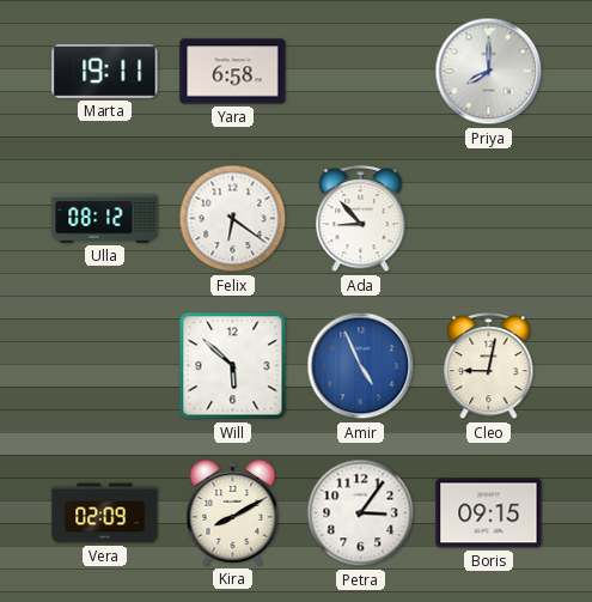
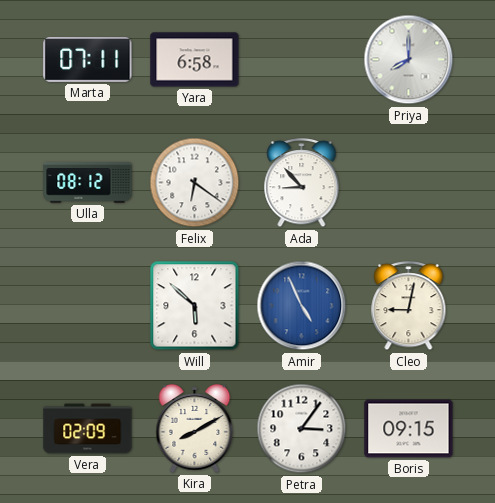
Marta: 19:11 -> 07:11
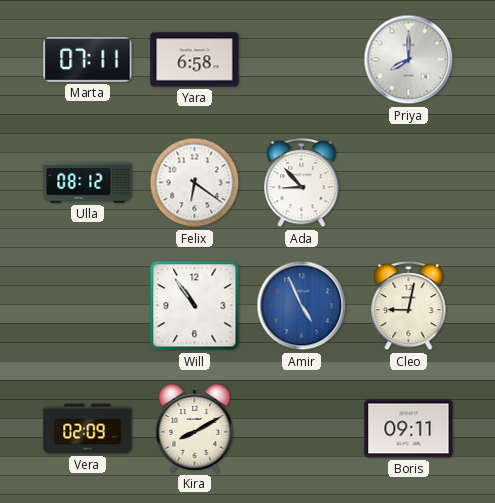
Will: 5:52 -> 10:54
Petra: 3:06 -> none
Boris: 09:15 -> 09:11
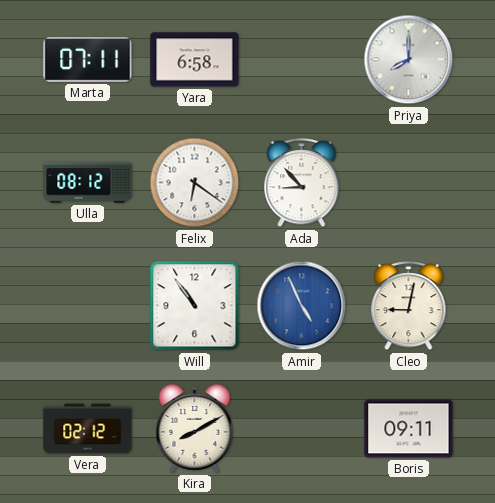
Vera: 02:09 -> 02:12
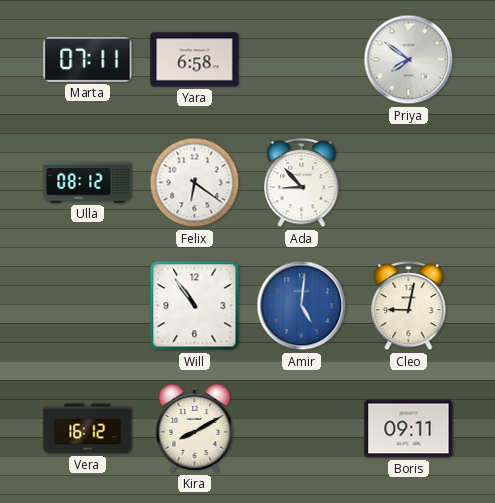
Priya: 8:00 -> 7:51
Amir: 4:56 -> 5:01
Vera: 02:12 -> 16:12
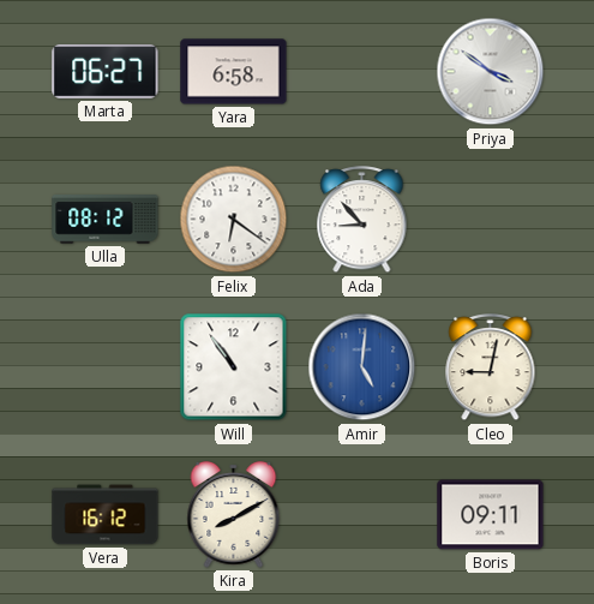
Marta: 07:11 -> 06:27
Priya: 7:51 -> 3:51
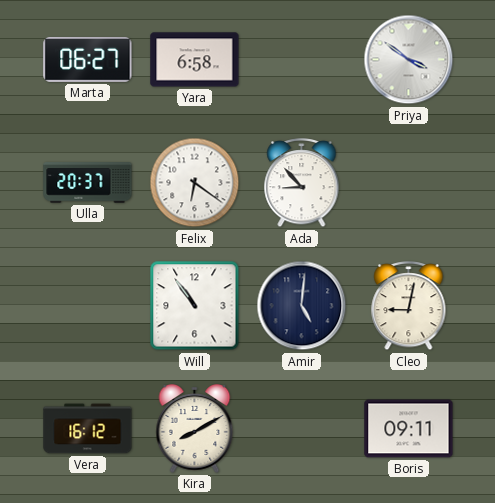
Ulla: 08:12 -> 20:37
Amir dial: blue -> navy
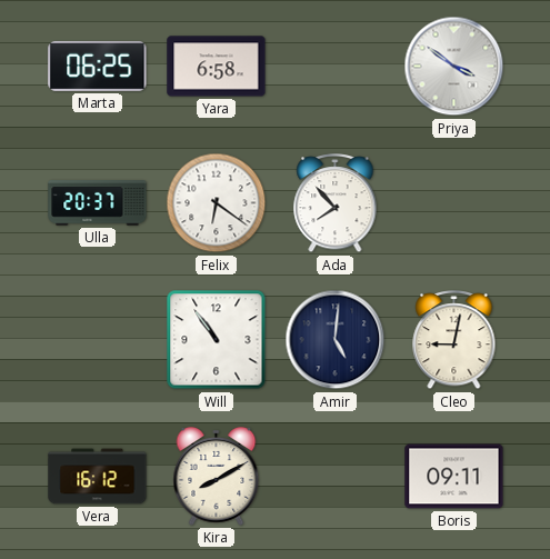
Marta: 06:27 -> 06:25
Ada: 8:53 -> 7:53
